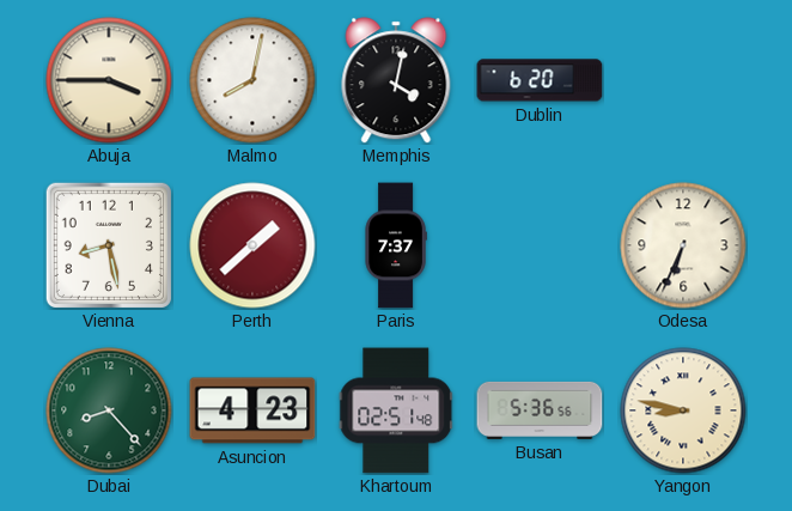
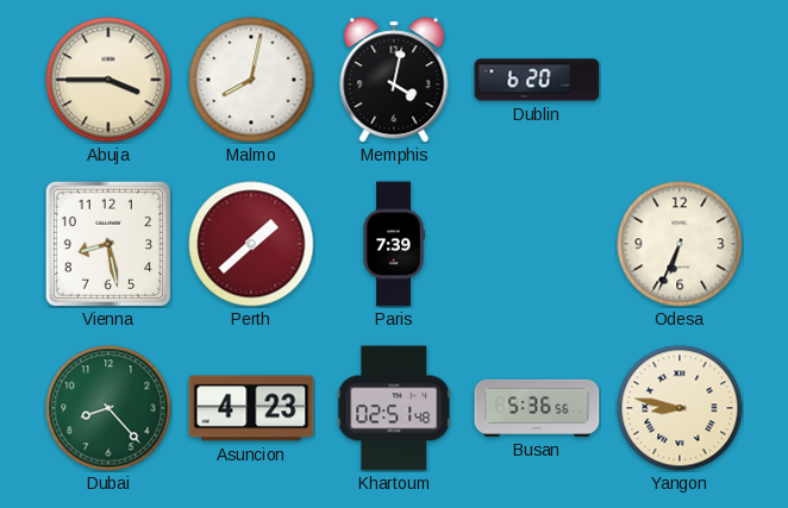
Paris: 7:37 -> 7:39
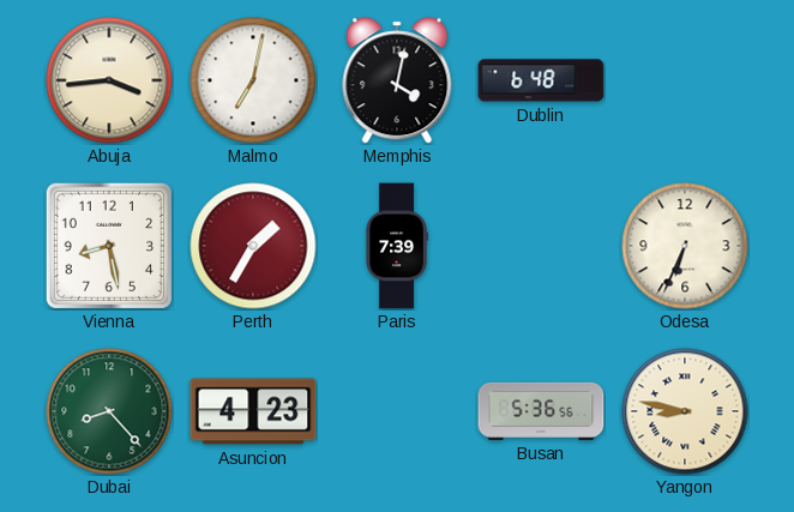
Abuja: 3:45 -> 3:44
Malmo: 8:02 -> 7:02
Dublin: 6:20 -> 6:48
Perth: 1:38 -> 1:35
Khartoum: 02:51 -> none
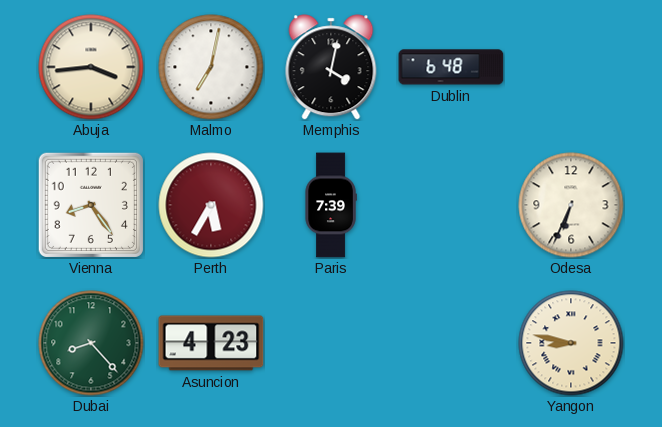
Vienna: 8:28 -> 8:24
Perth: 1:35 -> 5:35
Busan: 5:36 -> none
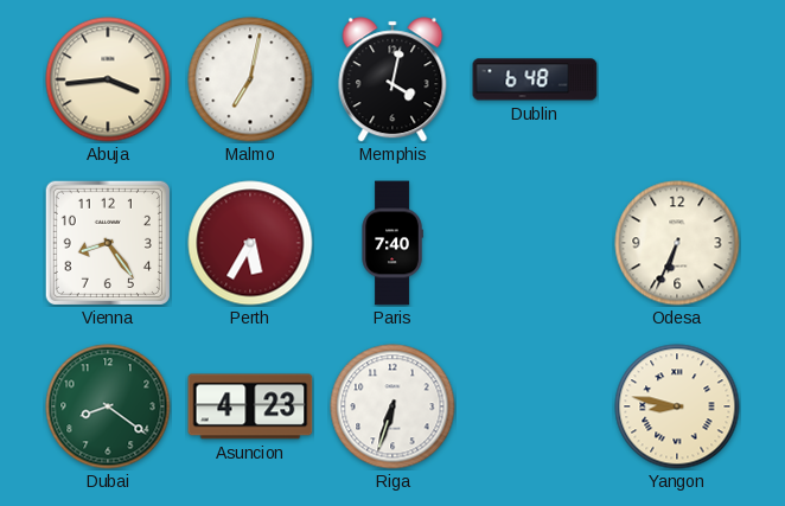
Paris: 7:39 -> 7:40
Dubai: 8:23 -> 8:21
Riga: none -> 6:33
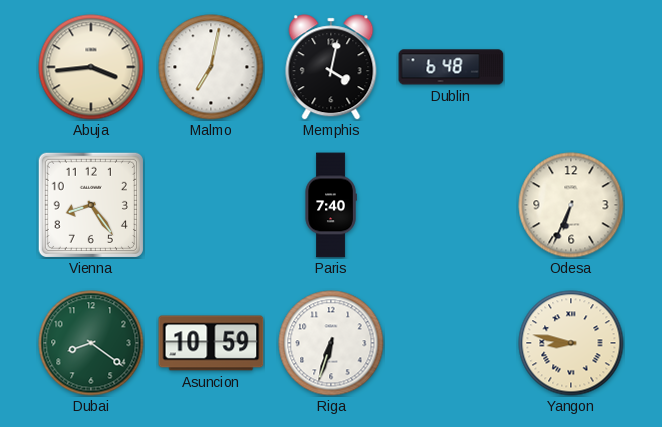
Perth: 5:35 -> none
Asuncion: 4:23 -> 10:59
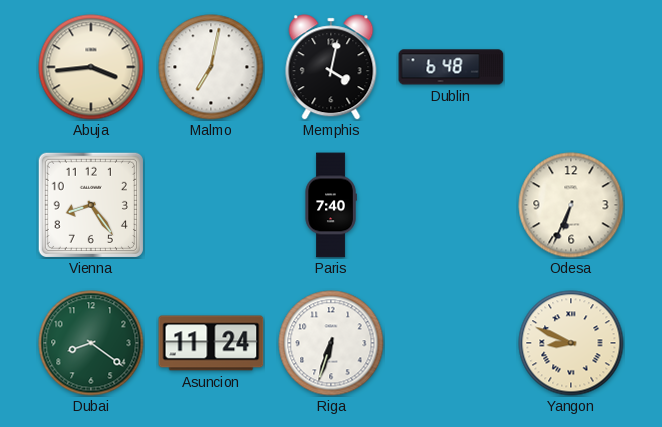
Asuncion: 10:59 -> 11:24
Yangon: 8:47 -> 8:49
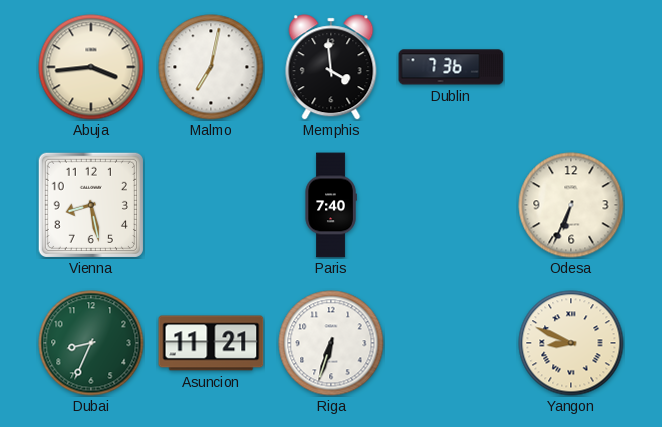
Memphis: 4:02 -> 3:59
Dublin: 6:48 -> 7:36
Vienna: 8:24 -> 8:28
Dubai: 8:21 -> 8:34
Asuncion: 11:24 -> 11:21
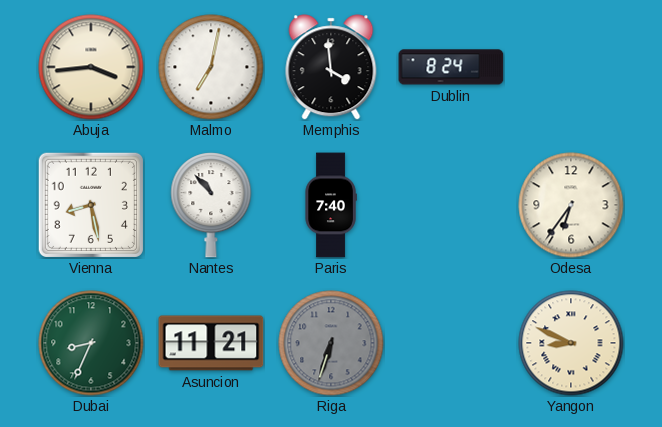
Dublin: 7:36 -> 8:24
Nantes: none -> 10:53
Odesa: 6:34 -> 6:36
Riga dial: white -> grey
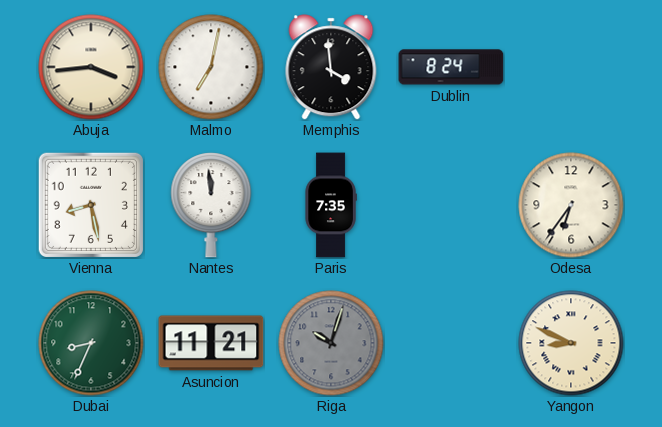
Nantes: 10:53 -> 11:59
Paris: 7:40 -> 7:35
Riga: 6:33 -> 10:03
